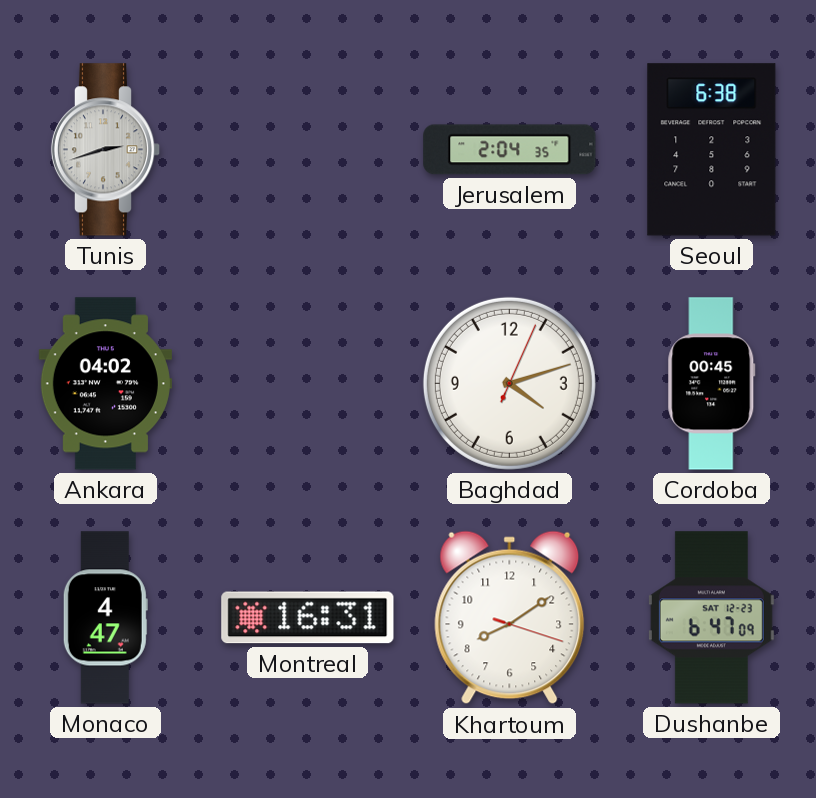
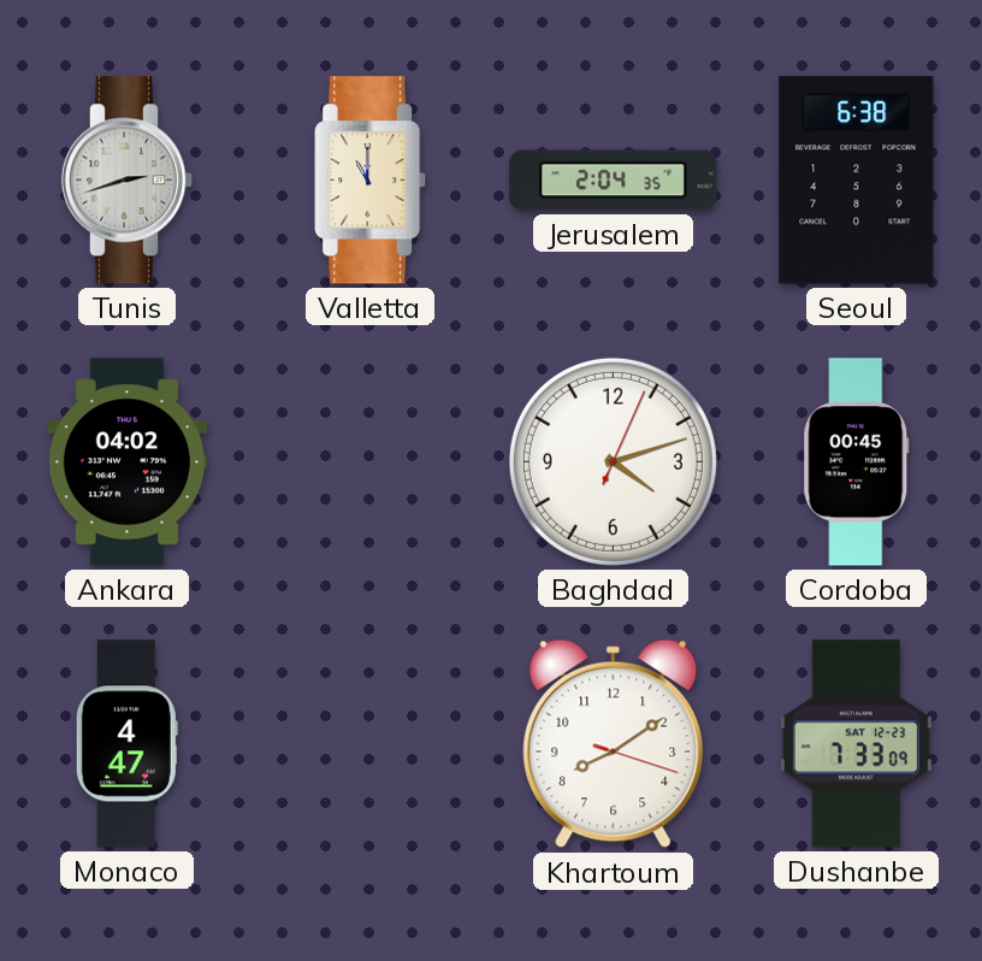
Valletta: none -> 11:00
Montreal: 16:31 -> none
Dushanbe: 6:47 -> 7:33
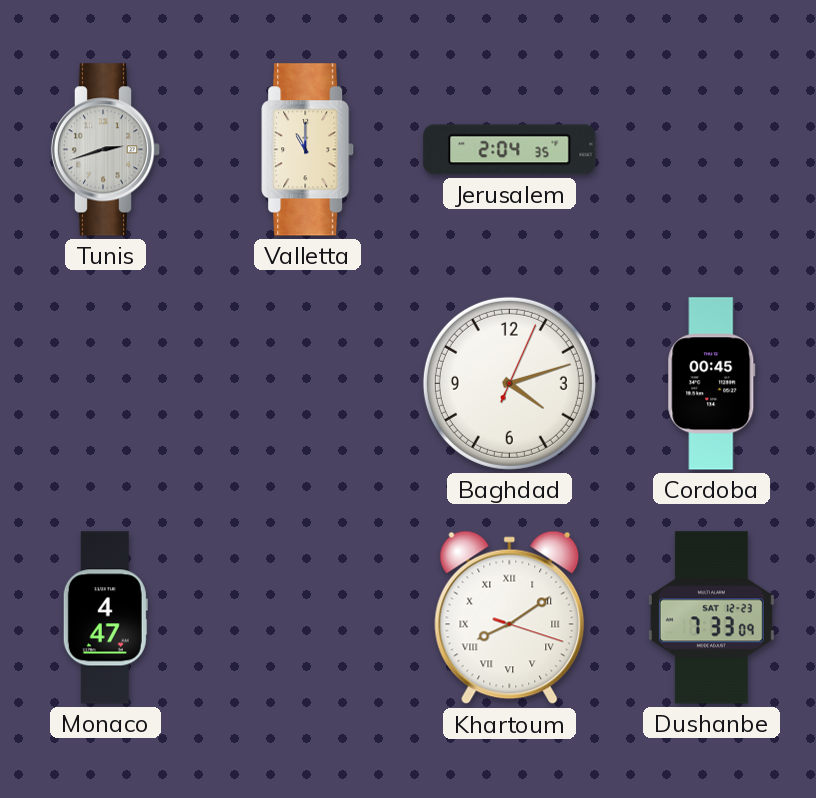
Seoul: 6:38 -> none
Ankara: 04:02 -> none
Khartoum numerals: Arabic -> Roman
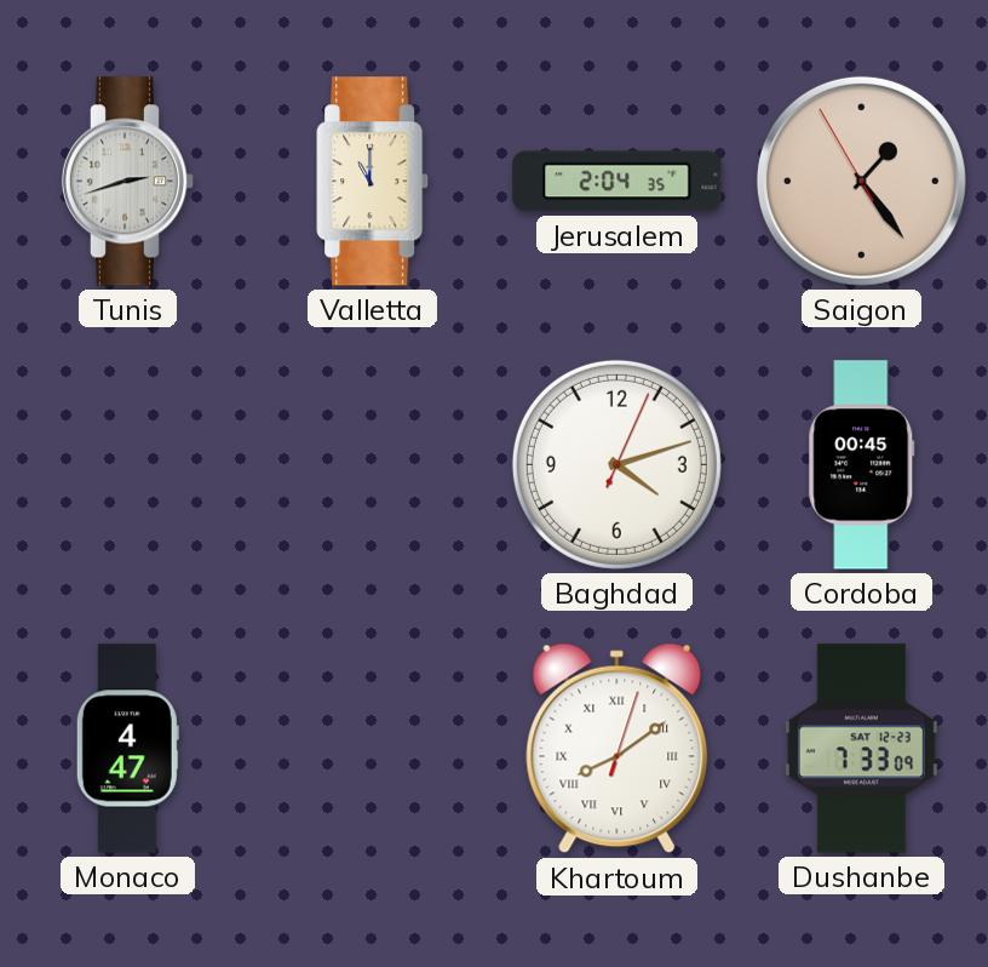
Saigon: none -> 1:23
Khartoum: 8:09:18 -> 8:09:03
